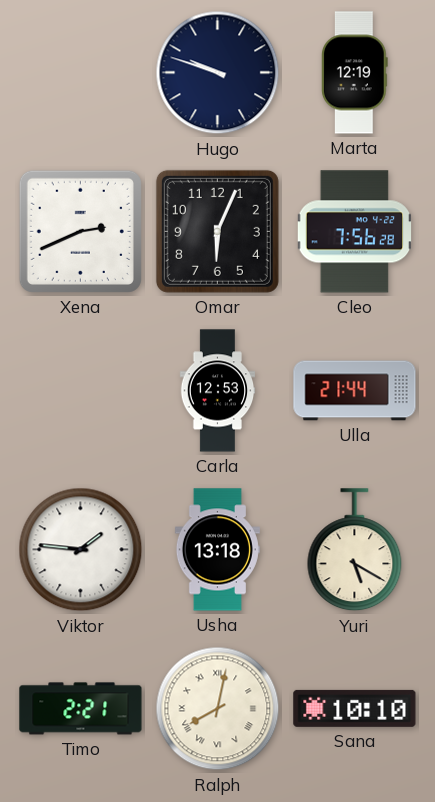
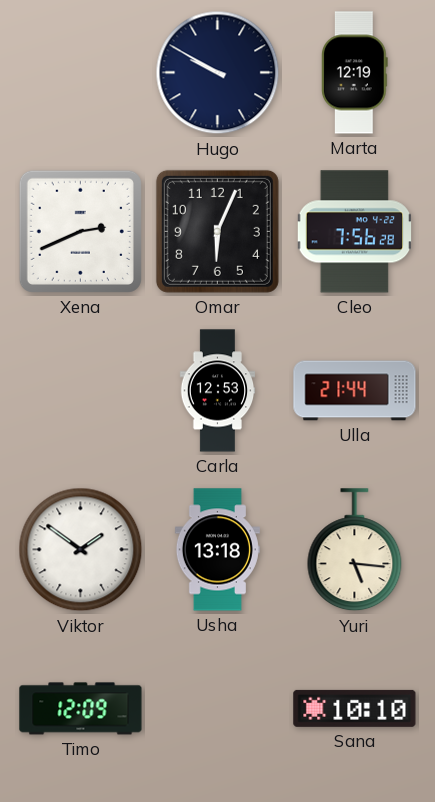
Hugo: 9:48 -> 9:50
Viktor: 1:46 -> 1:51
Yuri: 5:20 -> 5:16
Timo: 2:21 -> 12:09
Ralph: 8:02 -> none
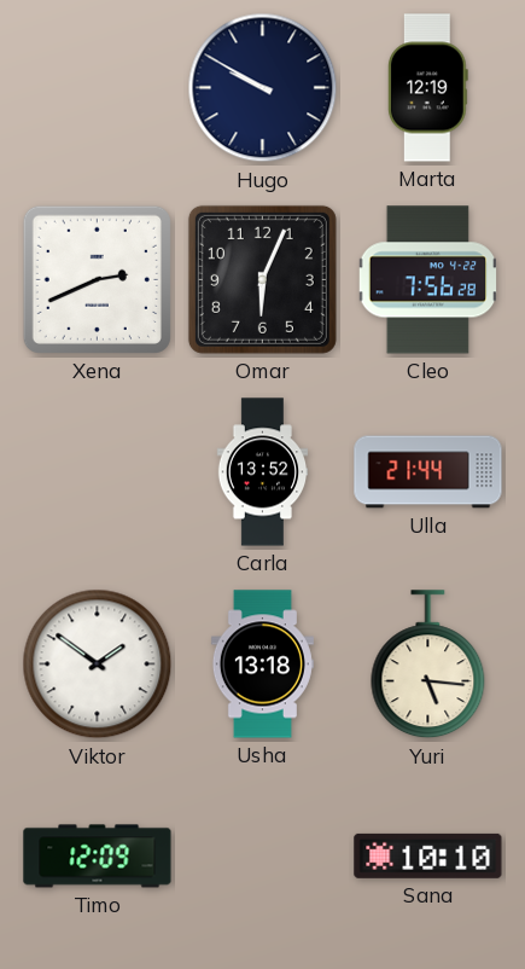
Carla: 12:53 -> 13:52
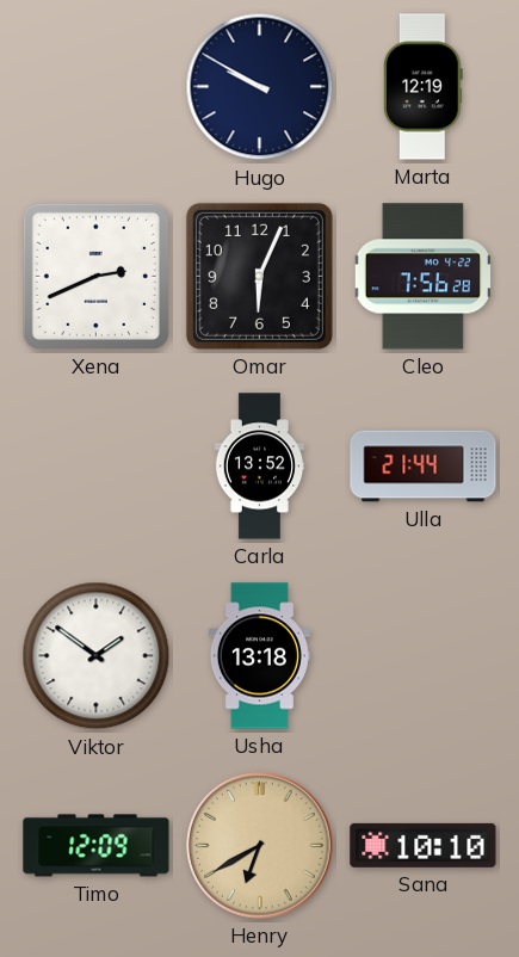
Yuri: 5:16 -> none
Henry: none -> 6:40
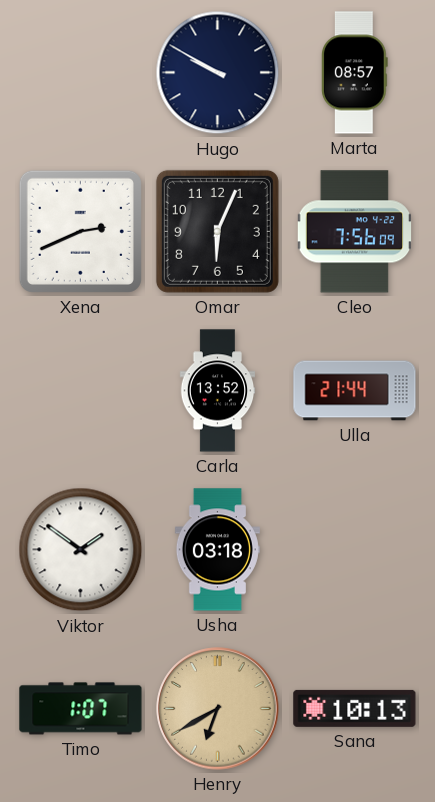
Marta: 12:19 -> 08:57
Cleo: 7:56:28 -> 7:56:09
Usha: 13:18 -> 03:18
Timo: 12:09 -> 1:07
Sana: 10:10 -> 10:13
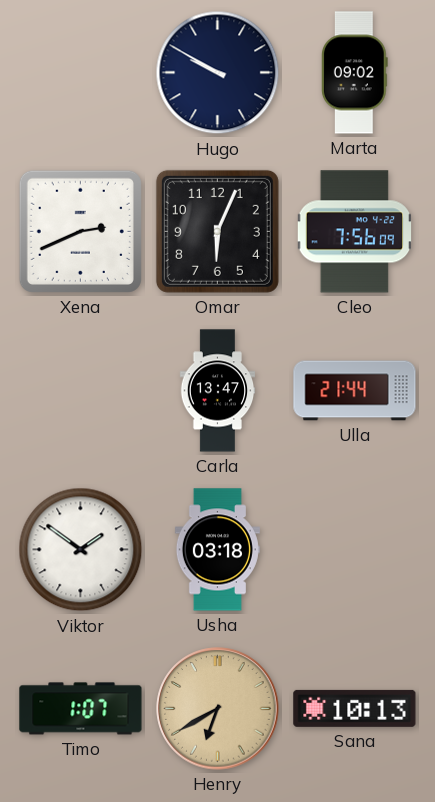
Marta: 08:57 -> 09:02
Carla: 13:52 -> 13:47
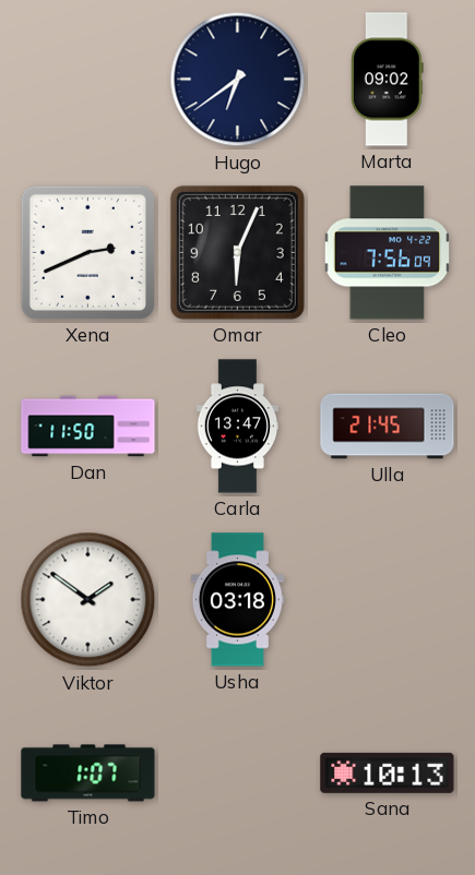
Hugo: 9:50 -> 6:39
Dan: none -> 11:50
Ulla: 21:44 -> 21:45
Henry: 6:40 -> none
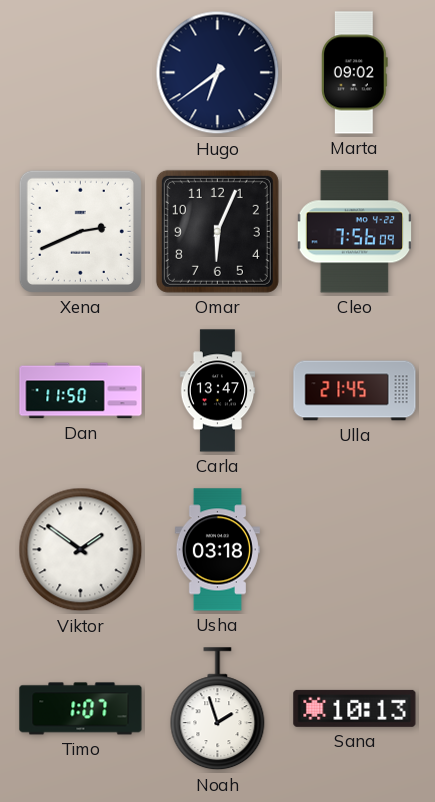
Noah: none -> 1:57
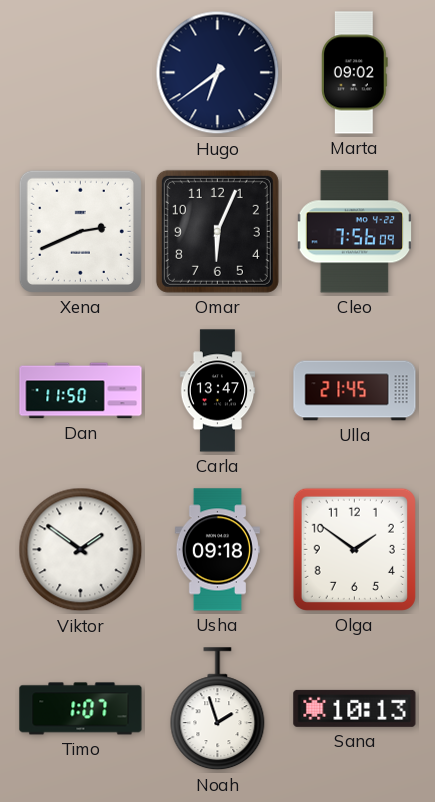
Usha: 03:18 -> 09:18
Olga: none -> 1:51
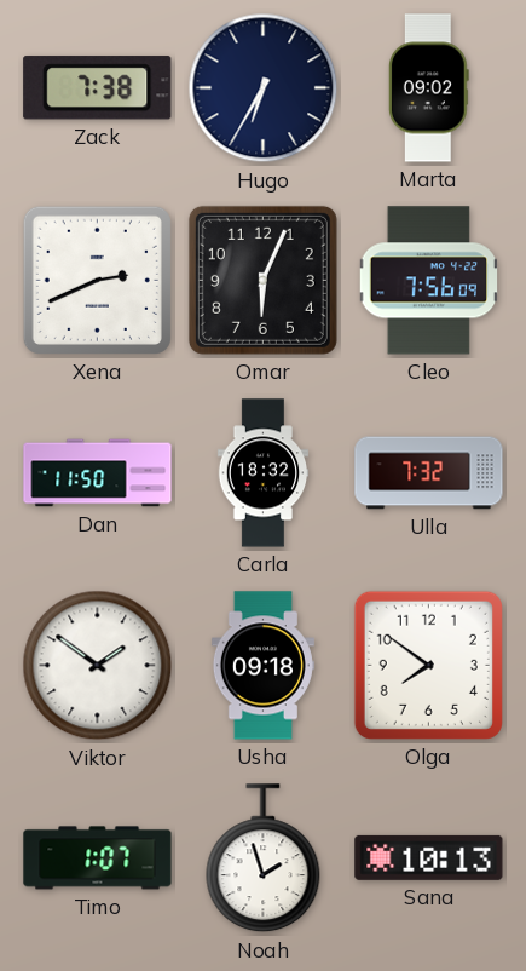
Zack: none -> 7:38
Hugo: 6:39 -> 6:35
Carla: 13:47 -> 18:32
Ulla: 21:45 -> 7:32
Olga: 1:51 -> 7:51
